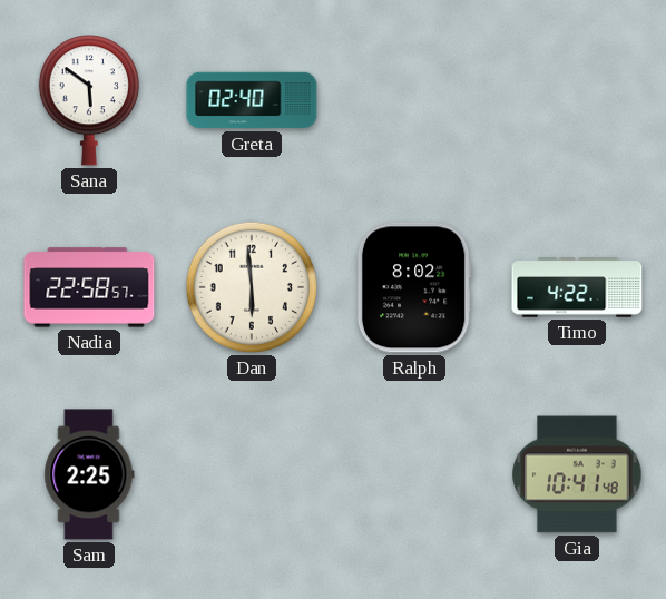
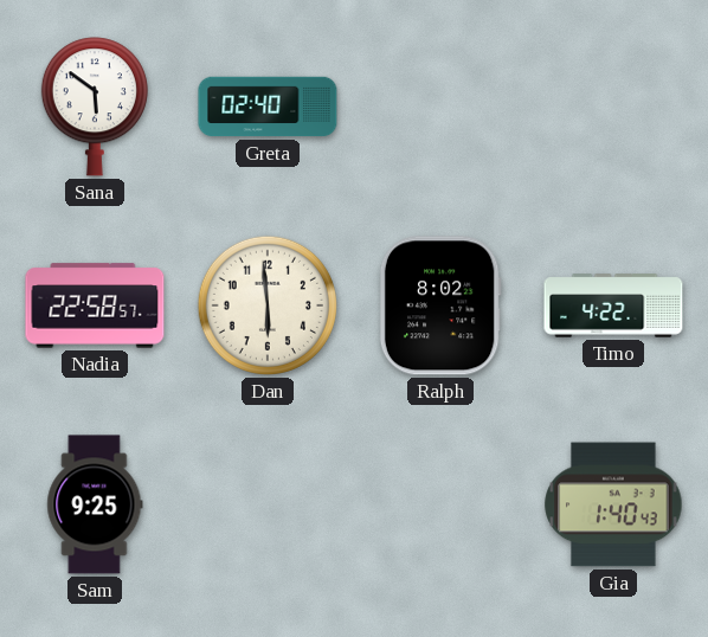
Sam: 2:25 -> 9:25
Gia: 10:41 -> 1:40
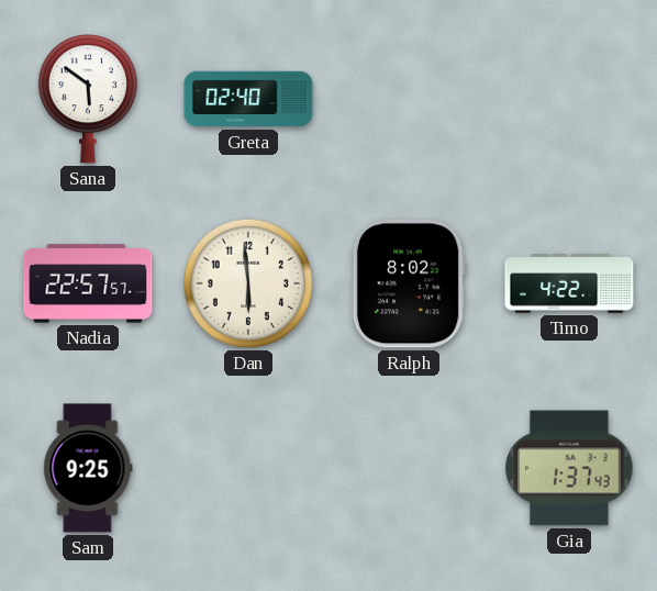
Nadia: 22:58 -> 22:57
Gia: 1:40 -> 1:37
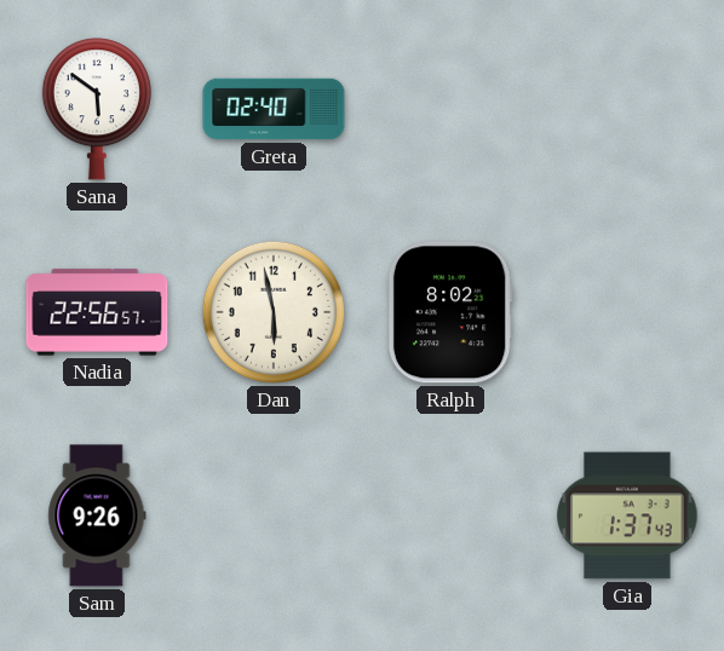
Nadia: 22:57 -> 22:56
Dan: 5:59 -> 5:58
Timo: 4:22 -> none
Sam: 9:25 -> 9:26
